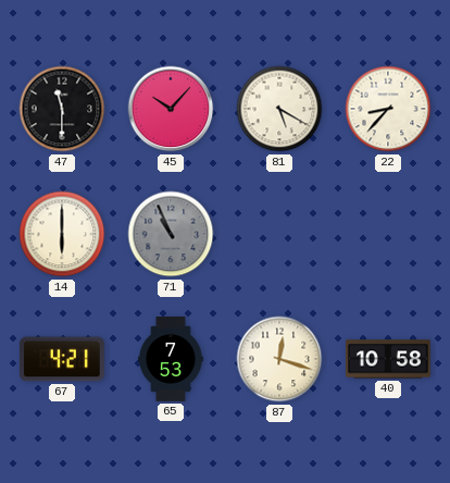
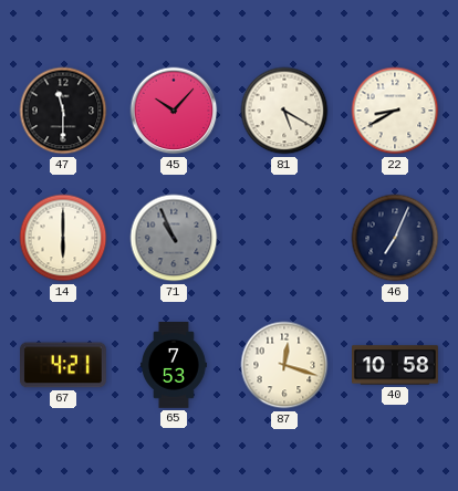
22: 8:37 -> 8:40
46: none -> 7:04
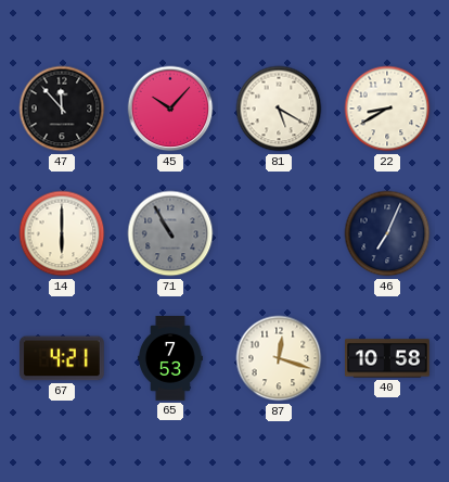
47: 11:30 -> 11:53
71: 10:56 -> 10:55
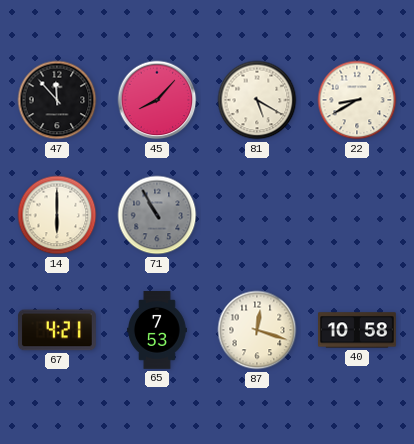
45: 10:07 -> 8:07
46: 7:04 -> none
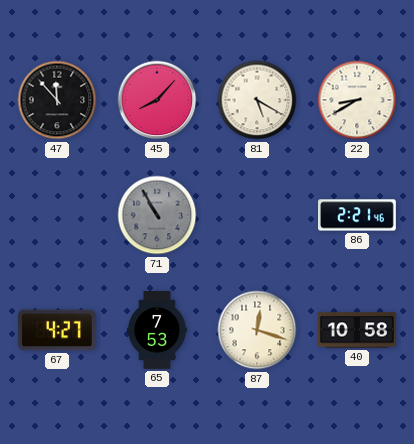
14: 6:00 -> none
86: none -> 2:21
67: 4:21 -> 4:27
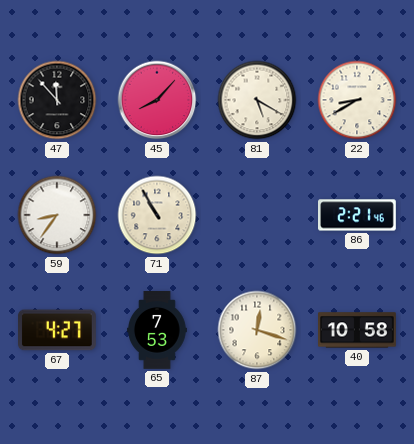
59: none -> 8:36
71 dial: grey -> cream
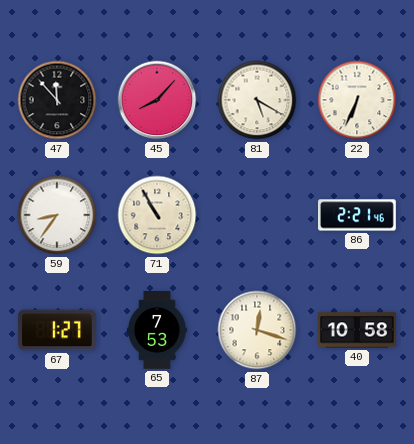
22: 8:40 -> 6:34
67: 4:27 -> 1:27
